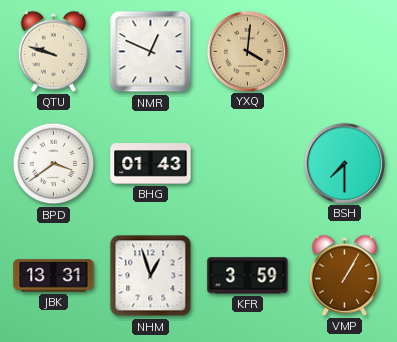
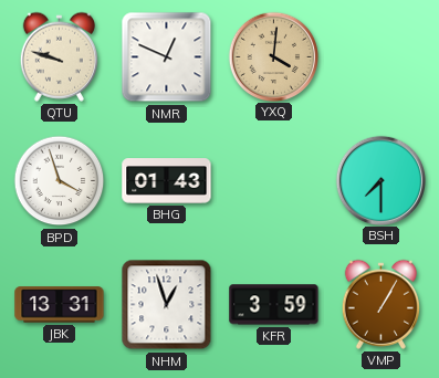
BPD: 3:39 -> 3:57
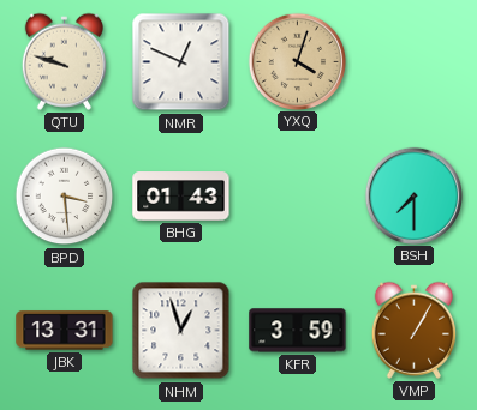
YXQ: 4:01 -> 4:03
BPD: 3:57 -> 3:29
